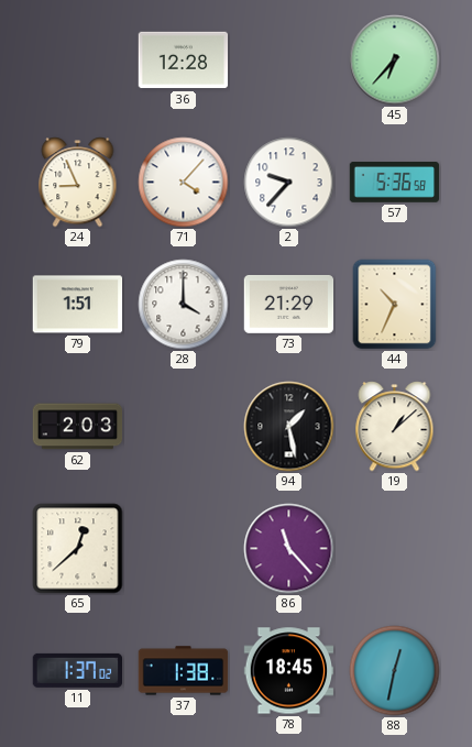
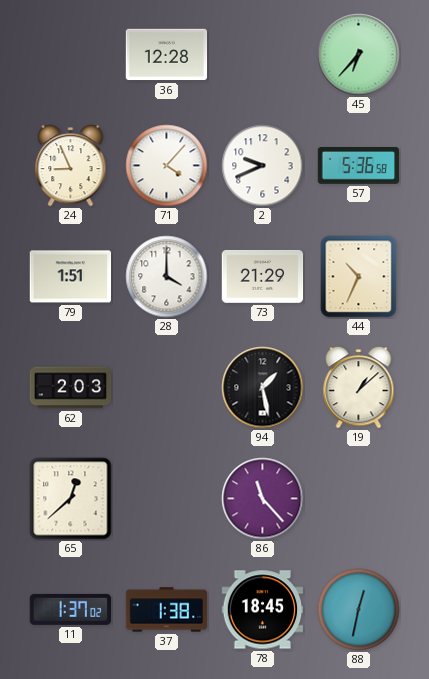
2: 9:37 -> 9:41
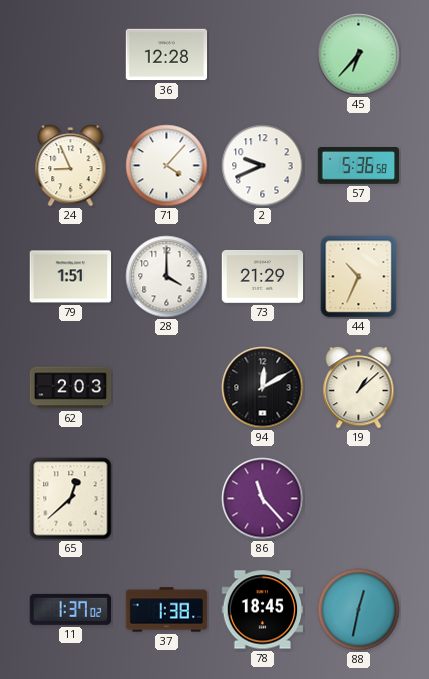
94: 1:28 -> 12:10
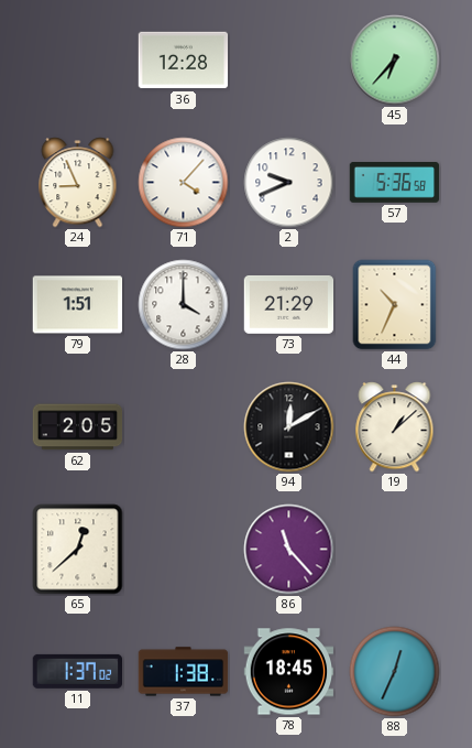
62: 2:03 -> 2:05
88: 12:32 -> 12:34
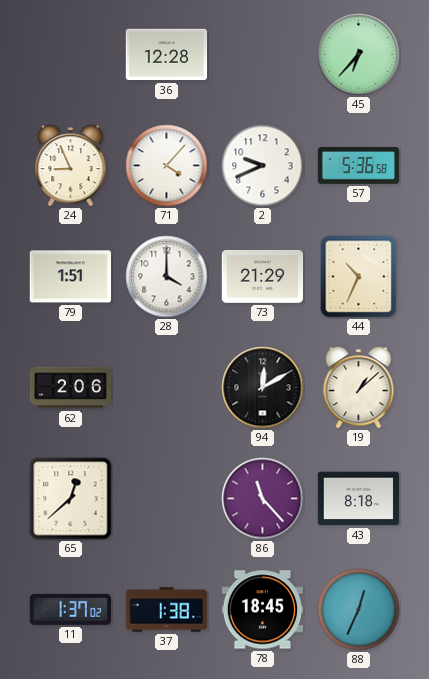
62: 2:05 -> 2:06
43: none -> 8:18
